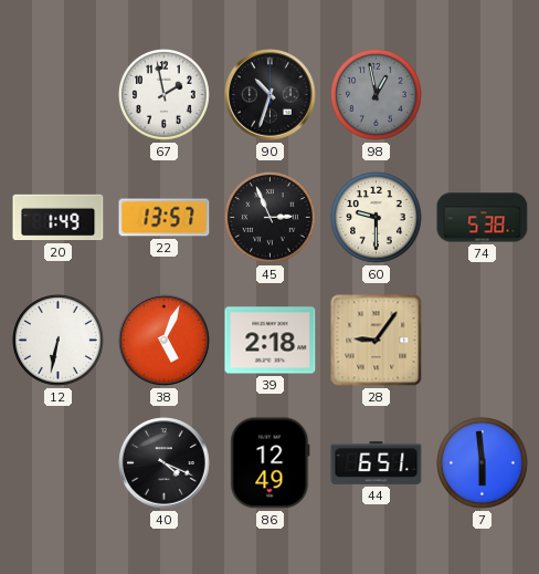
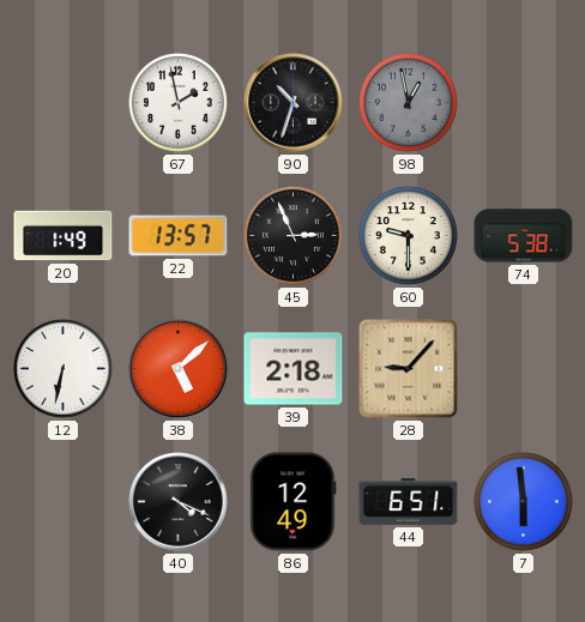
38: 5:04 -> 5:08
28: 9:06 -> 9:07
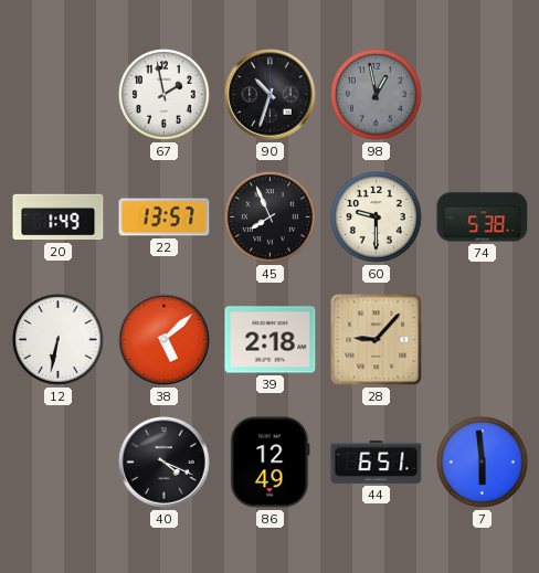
45: 2:56 -> 7:56
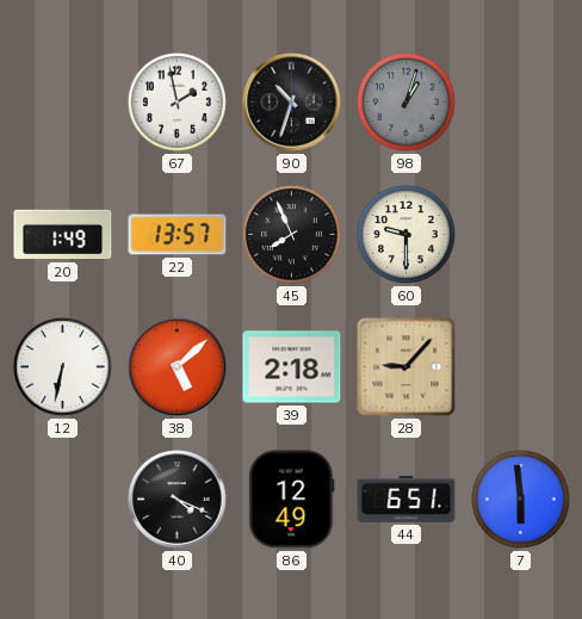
98: 12:58 -> 1:03
74: 5:38 -> none
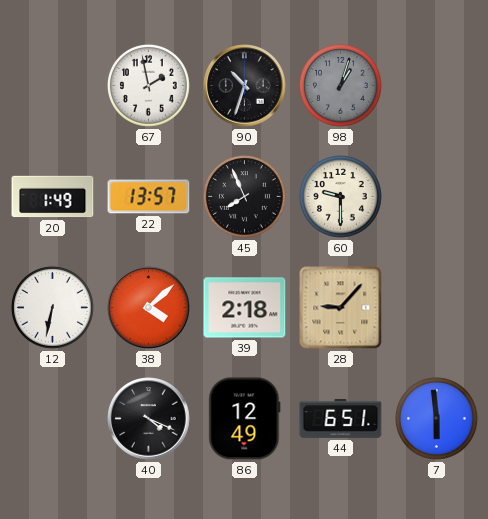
38: 5:08 -> 4:08
